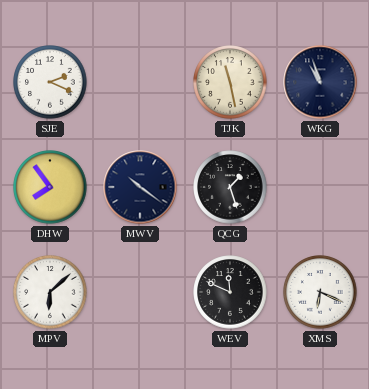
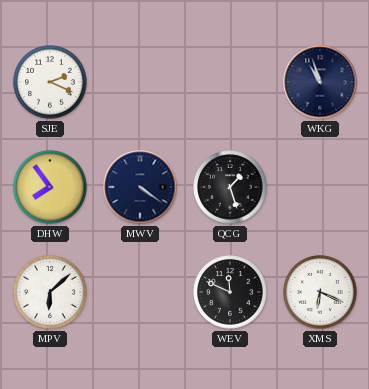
TJK: 11:28 -> none
MWV: 10:21 -> 4:21
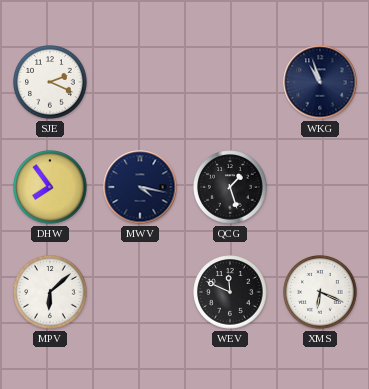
MWV: 4:21 -> 4:17
